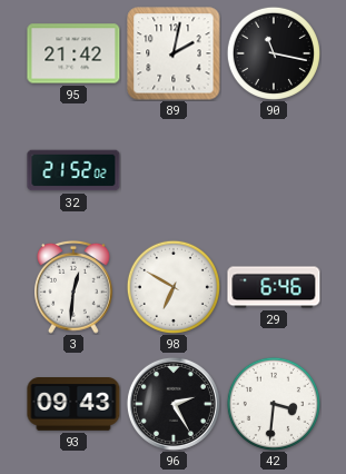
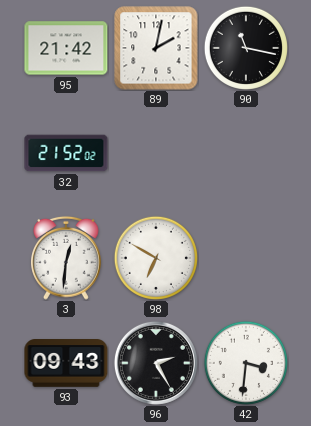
29: 6:46 -> none
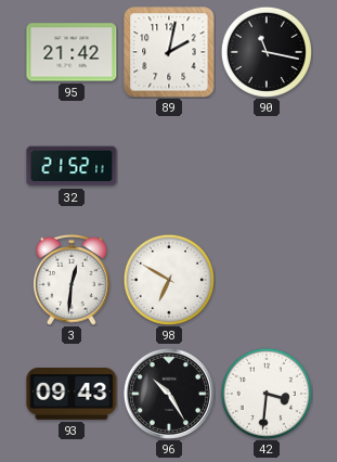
32: 21:52:02 -> 21:52:11
96: 2:25 -> 10:25
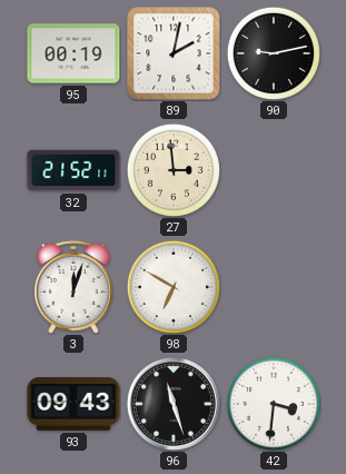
95: 21:42 -> 00:19
90: 11:17 -> 9:13
27: none -> 2:59
3: 12:31 -> 12:03
96: 10:25 -> 11:27
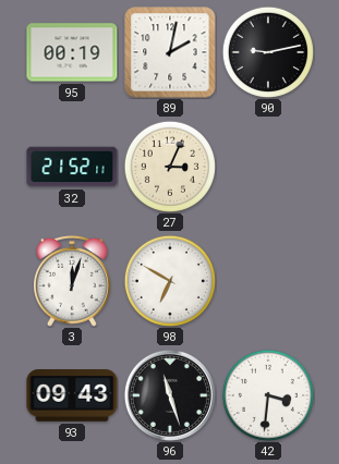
27: 2:59 -> 3:04
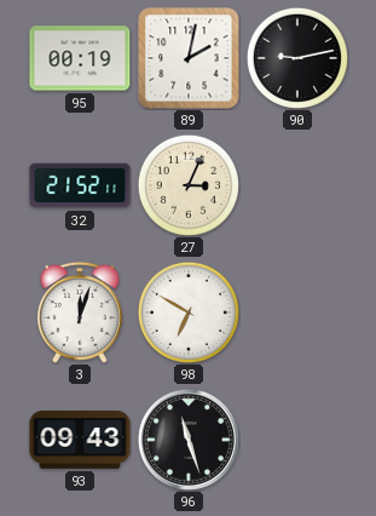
42: 3:31 -> none
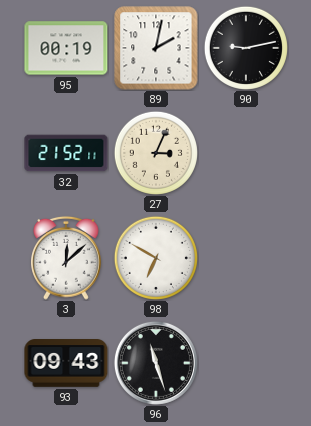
3: 12:03 -> 12:08
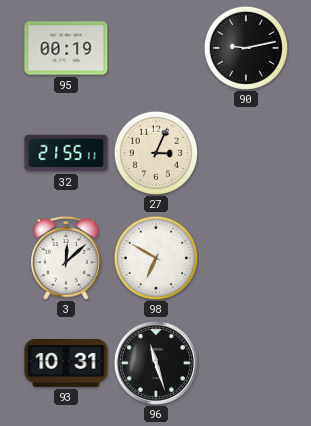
89: 2:02 -> none
32: 21:52 -> 21:55
93: 09:43 -> 10:31
